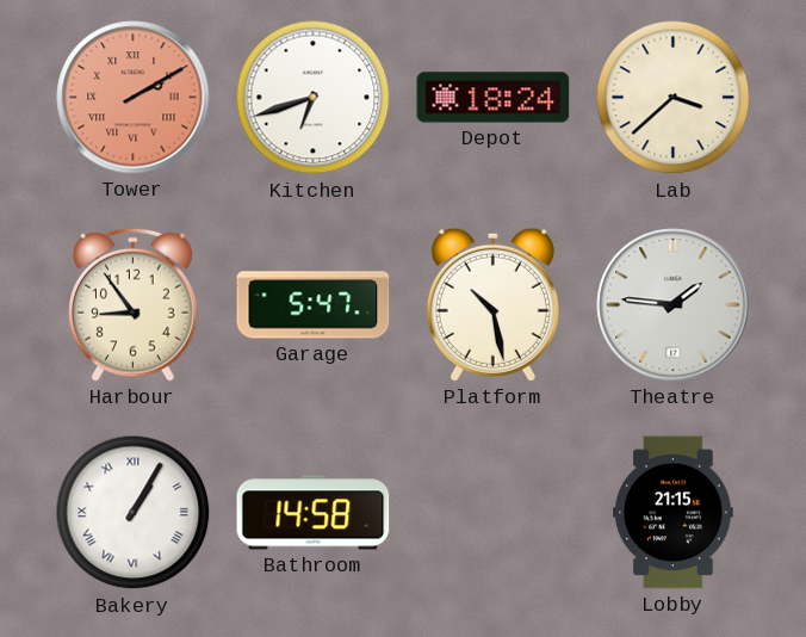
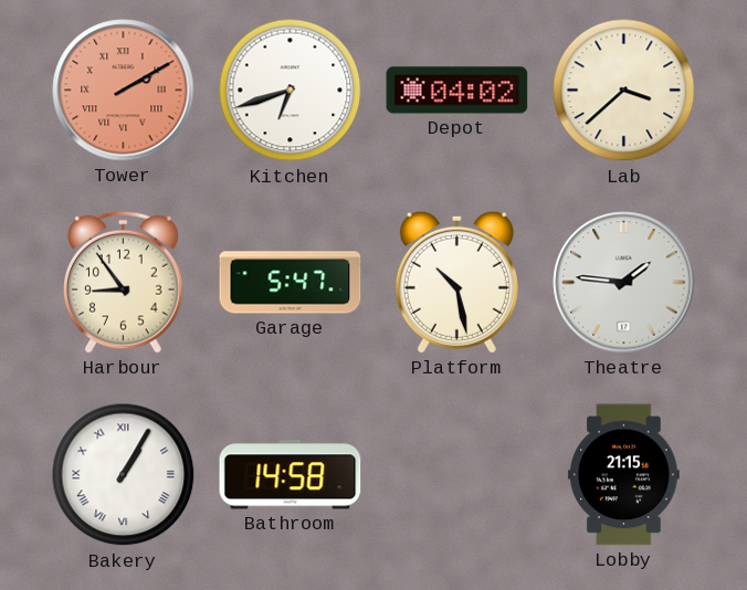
Depot: 18:24 -> 04:02
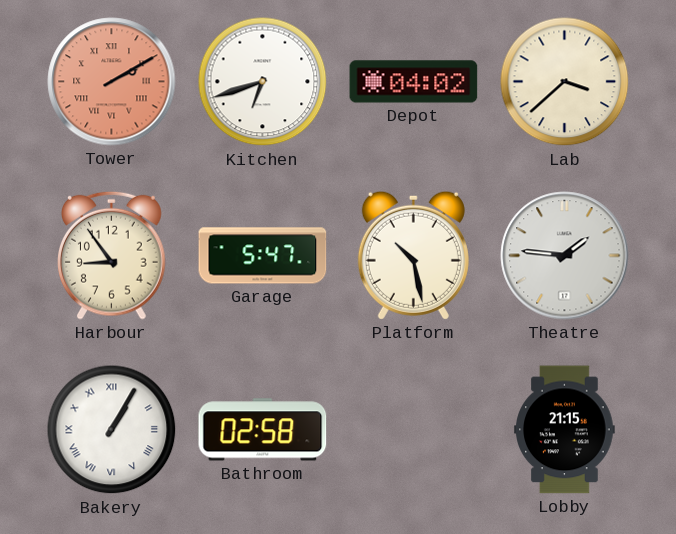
Bathroom: 14:58 -> 02:58
